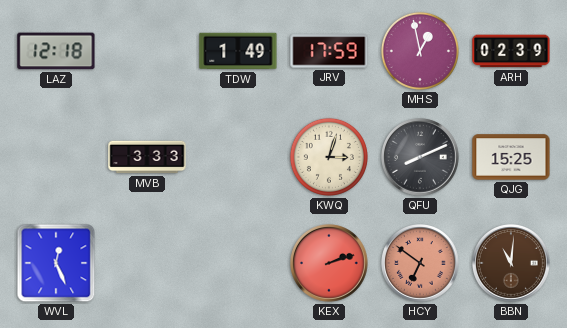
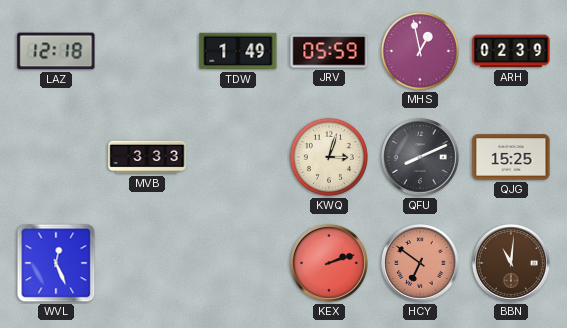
JRV: 17:59 -> 05:59
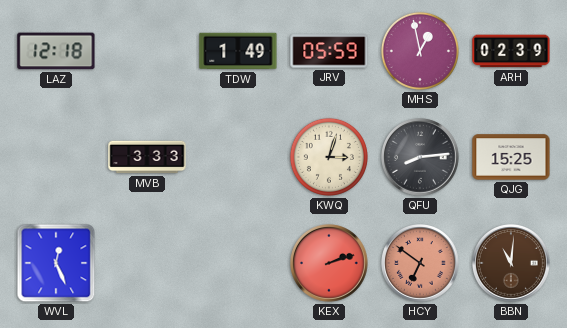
QFU: 8:11 -> 8:14
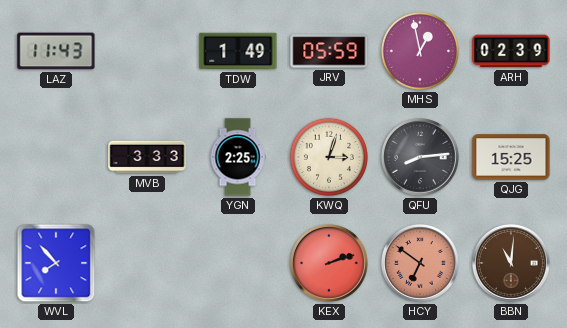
LAZ: 12:18 -> 11:43
YGN: none -> 2:25
WVL: 12:26 -> 7:53
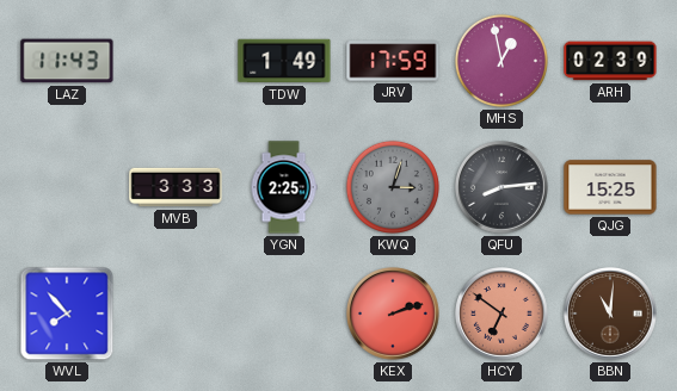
JRV: 05:59 -> 17:59
KWQ dial: cream -> grey
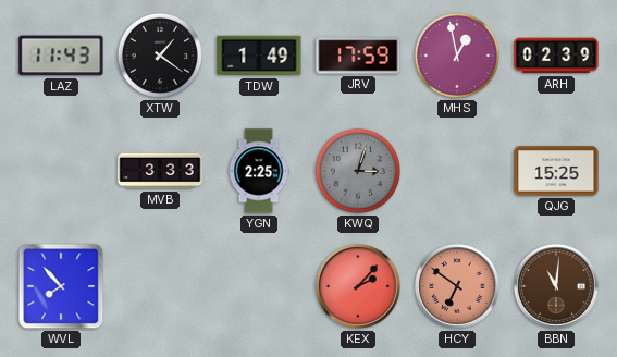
XTW: none -> 1:21
QFU: 8:14 -> none
KEX: 2:12 -> 2:07
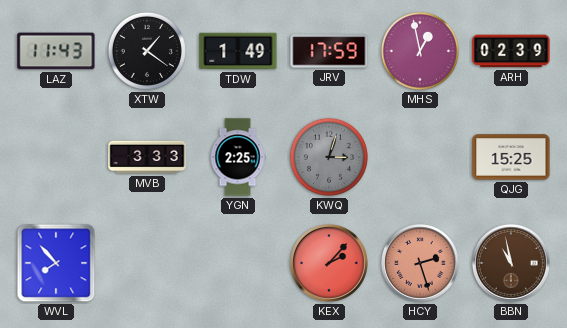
HCY: 6:51 -> 2:27
BBN: 11:01 -> 10:58
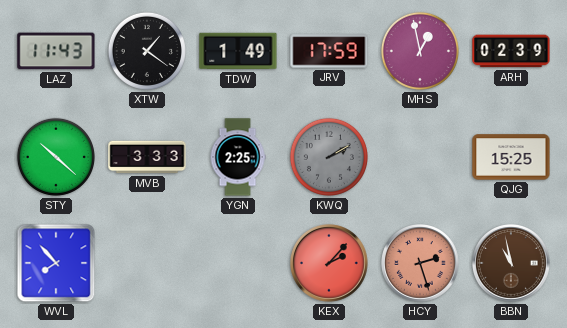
STY: none -> 10:22
KWQ: 3:03 -> 2:10
